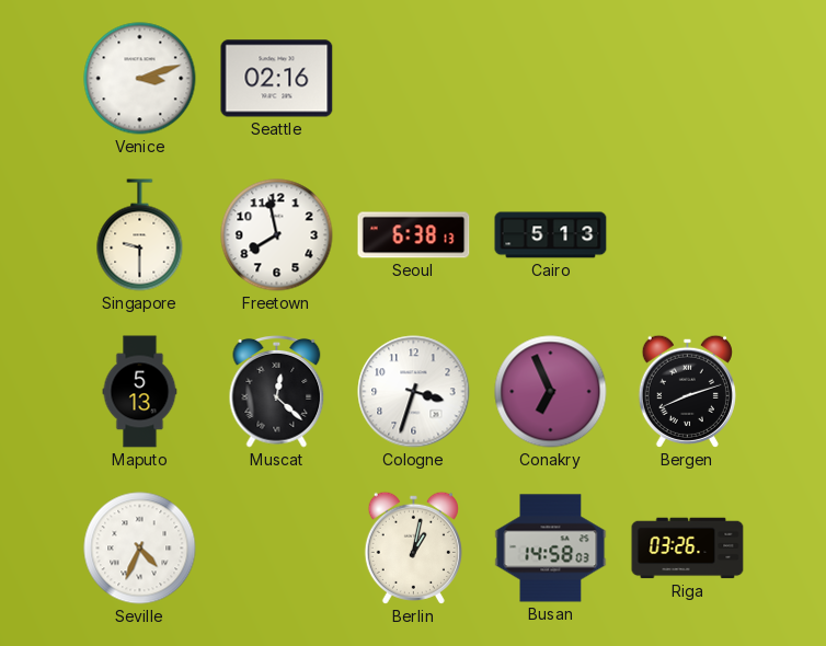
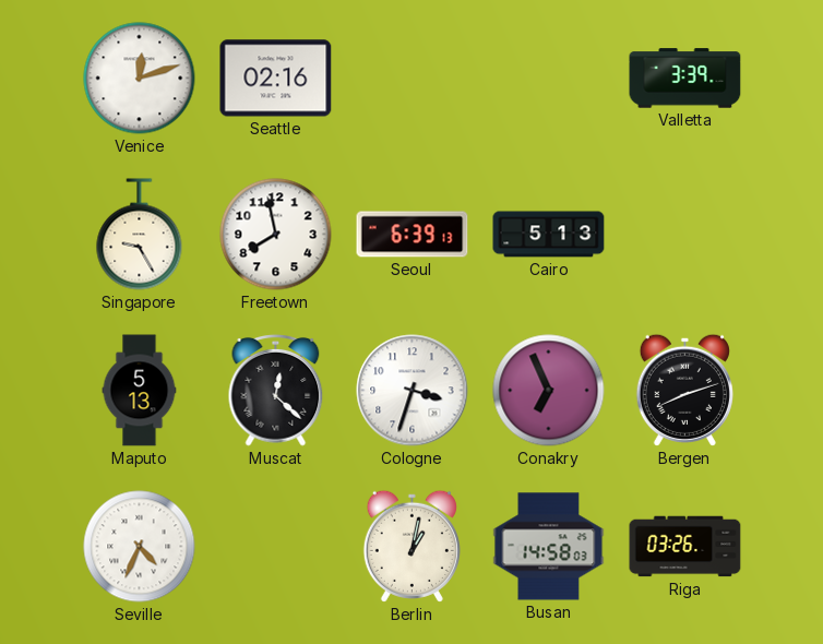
Venice: 3:12 -> 12:12
Valletta: none -> 3:39
Singapore: 9:30 -> 9:25
Seoul: 6:38 -> 6:39
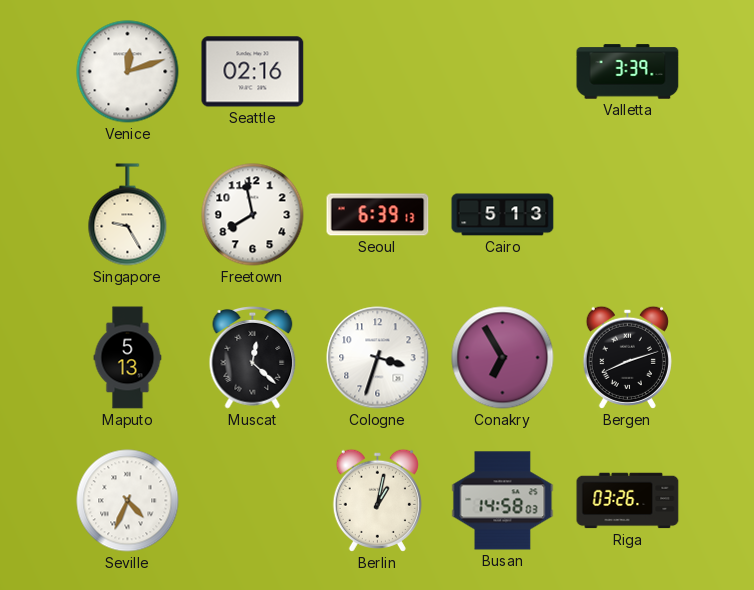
Conakry: 6:56 -> 6:55
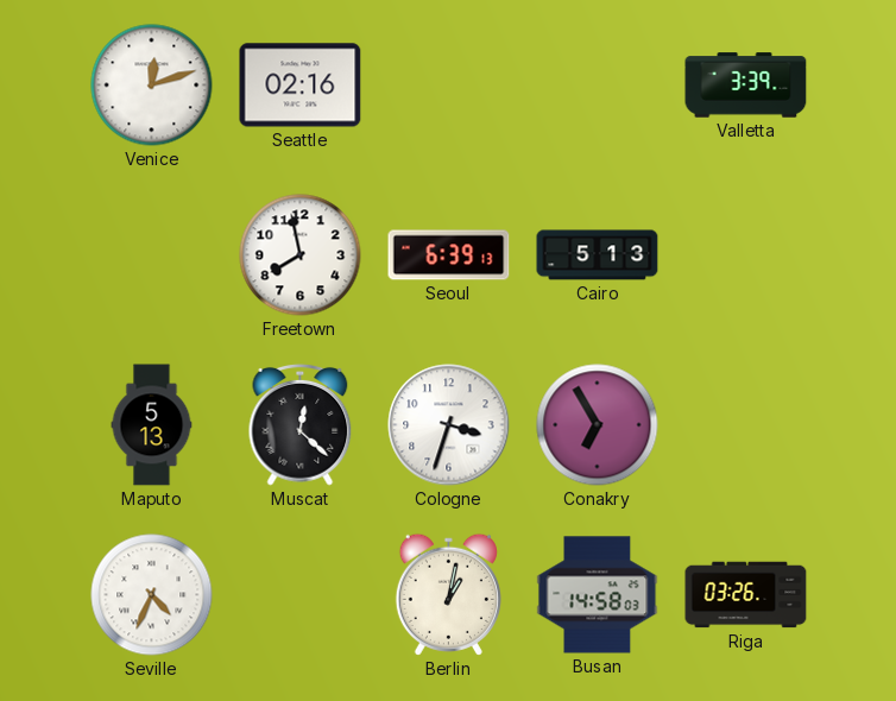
Singapore: 9:25 -> none
Bergen: 8:12 -> none
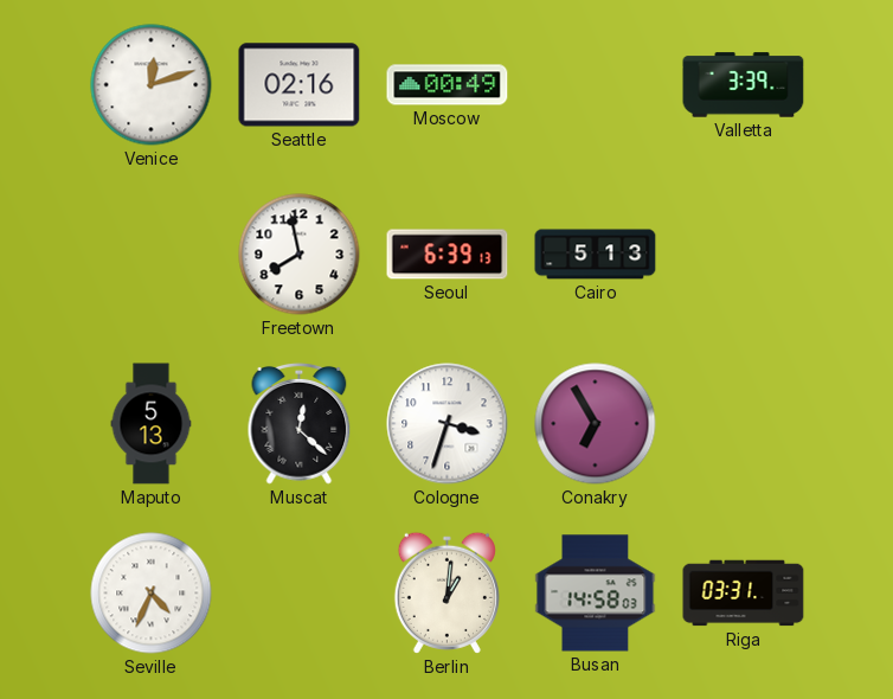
Moscow: none -> 00:49
Berlin: 1:02 -> 1:01
Riga: 03:26 -> 03:31
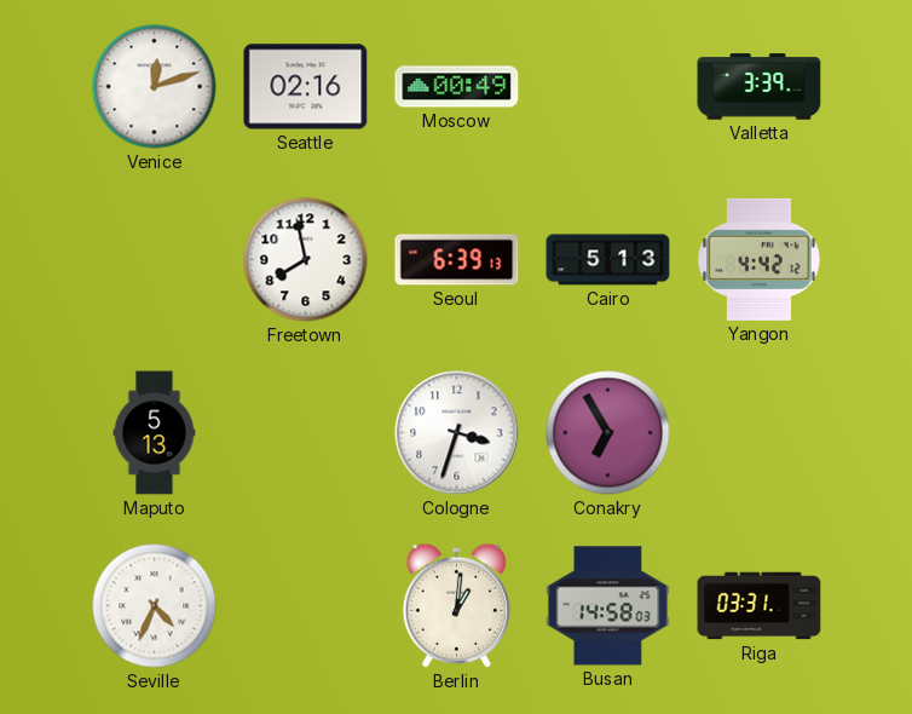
Yangon: none -> 4:42
Muscat: 12:22 -> none
